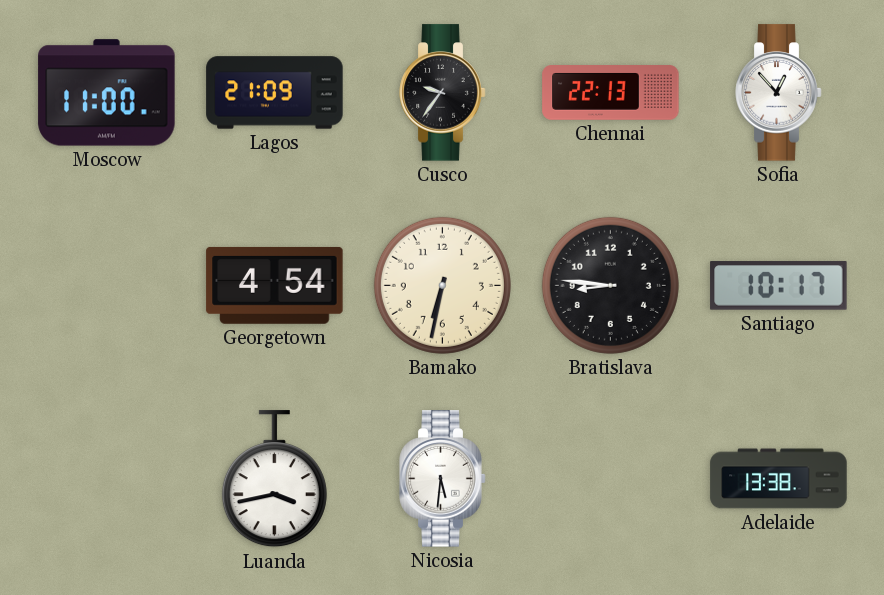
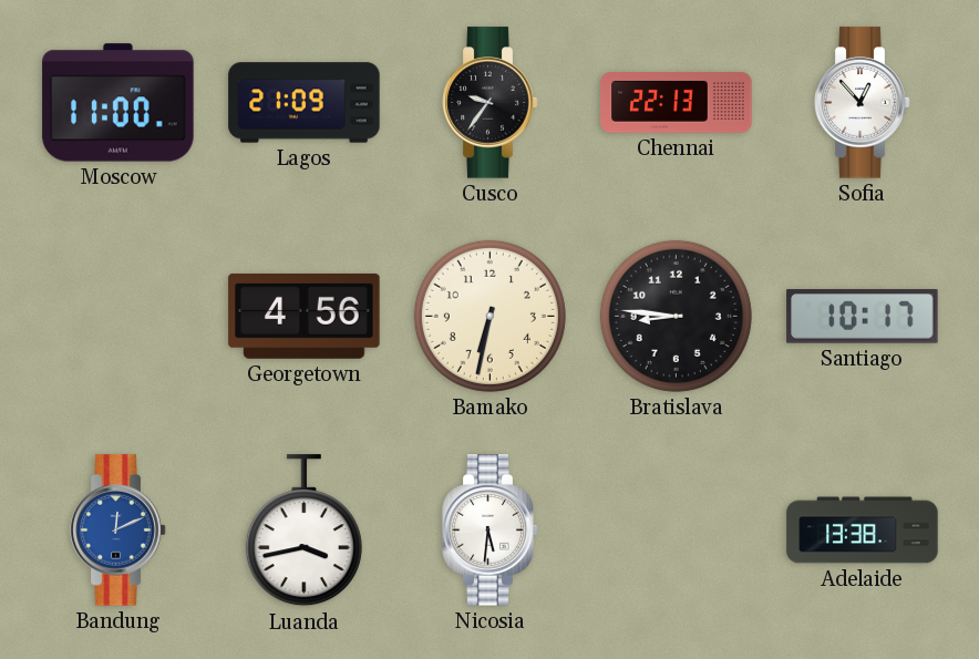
Georgetown: 4:54 -> 4:56
Bandung: none -> 12:11
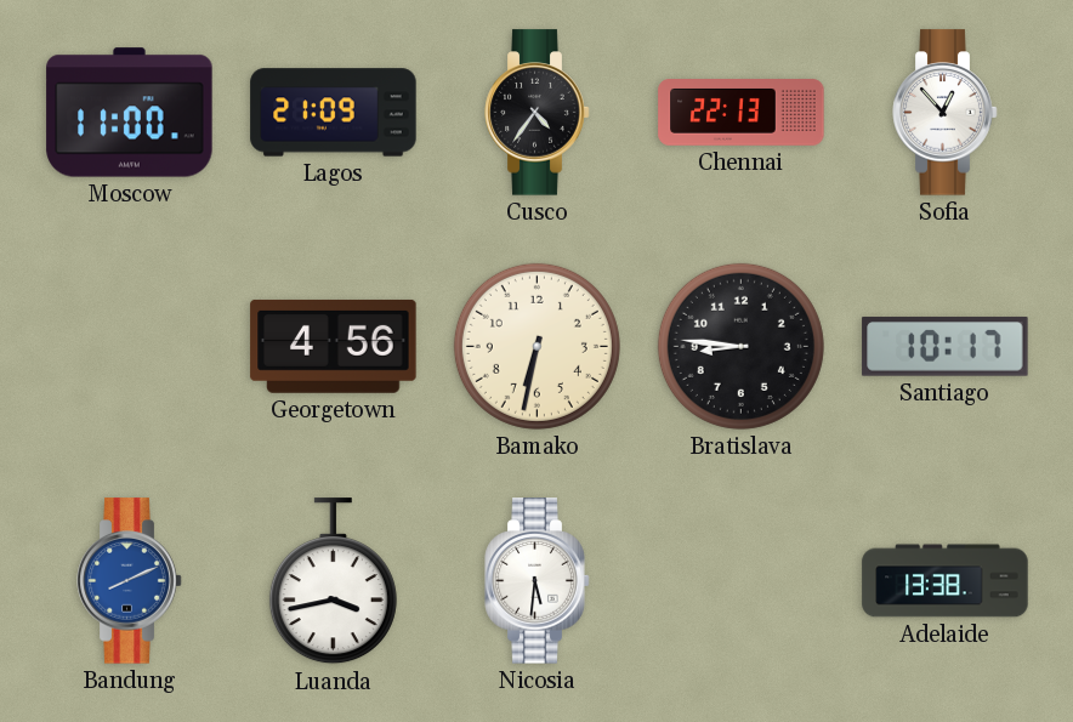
Cusco: 9:36 -> 4:36
Bandung: 12:11 -> 8:11
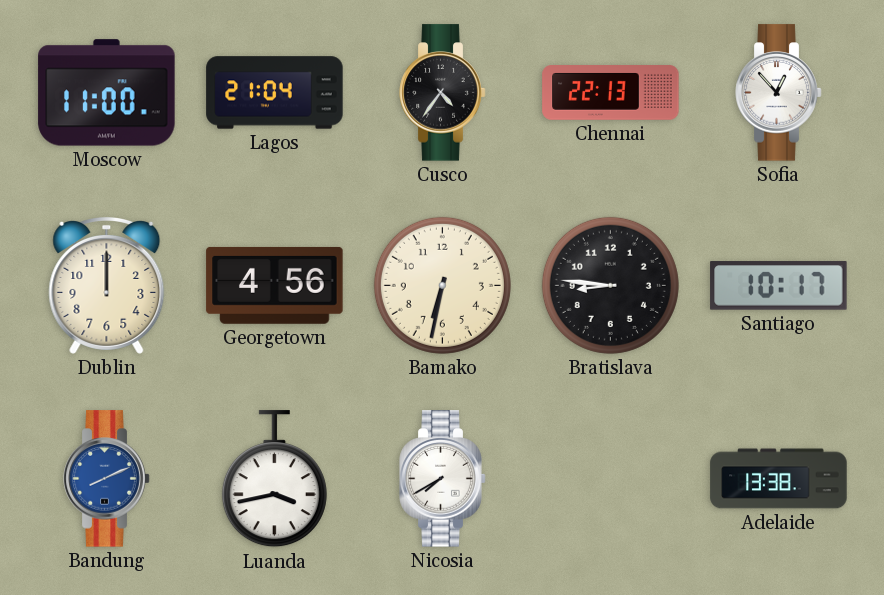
Lagos: 21:09 -> 21:04
Dublin: none -> 12:00
Nicosia: 5:31 -> 7:40
